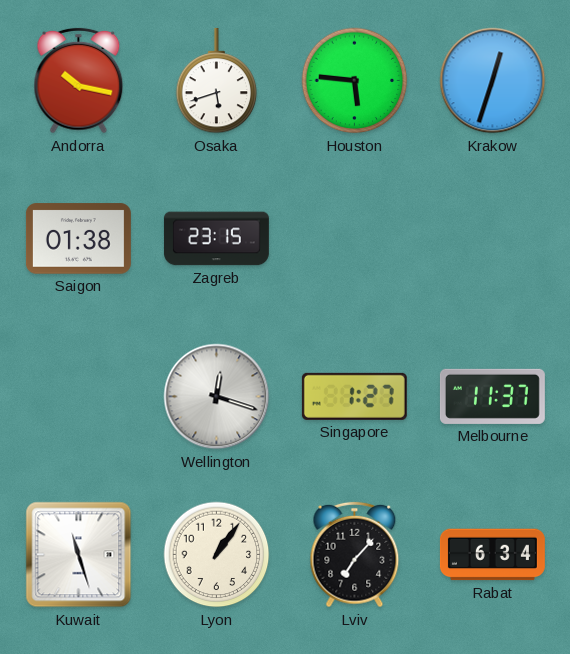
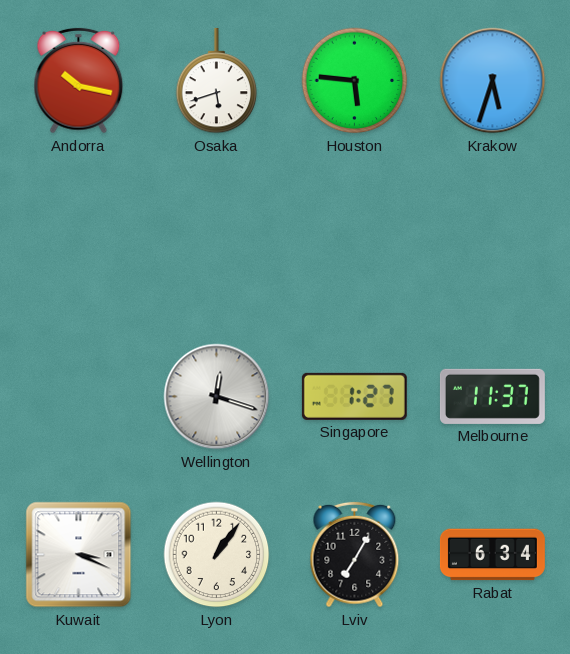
Krakow: 12:33 -> 5:33
Saigon: 01:38 -> none
Zagreb: 23:15 -> none
Kuwait: 11:27 -> 3:19
Lviv: 7:07 -> 7:05
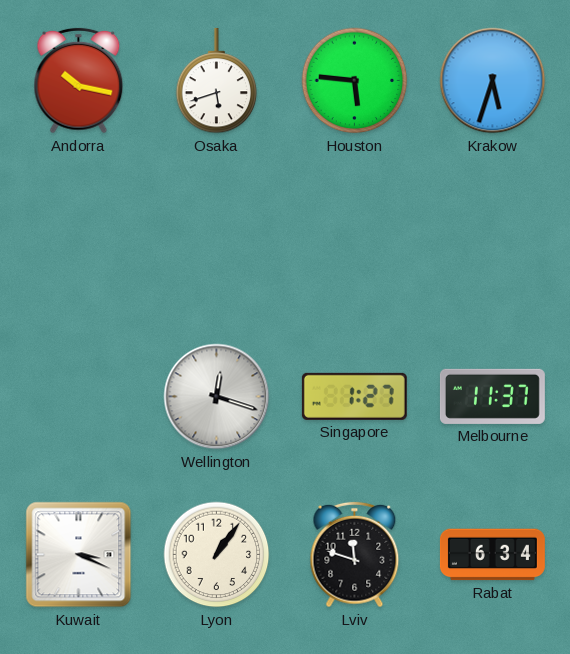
Lviv: 7:05 -> 11:48
